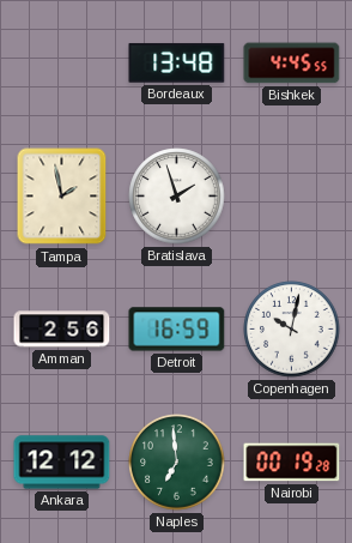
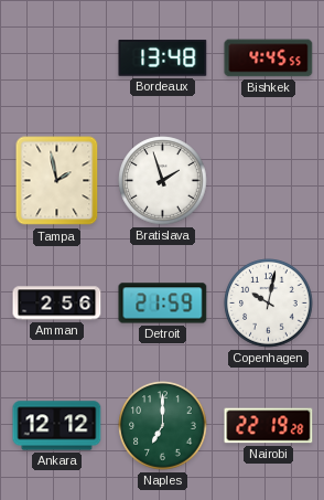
Detroit: 16:59 -> 21:59
Naples: 6:59 -> 7:00
Nairobi: 00:19 -> 22:19
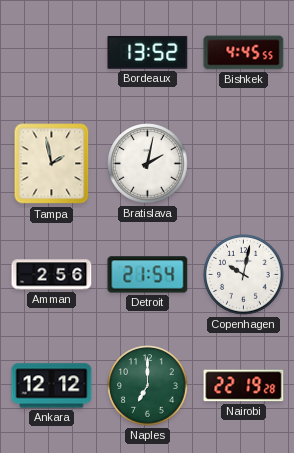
Bordeaux: 13:48 -> 13:52
Bratislava: 1:57 -> 2:02
Detroit: 21:59 -> 21:54
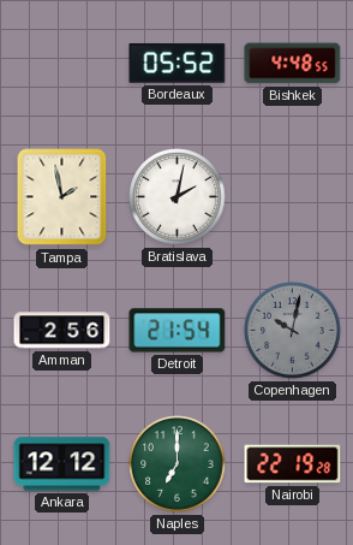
Bordeaux: 13:52 -> 05:52
Bishkek: 4:45 -> 4:48
Copenhagen dial: white -> grey
